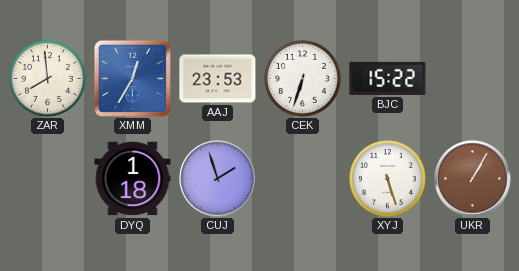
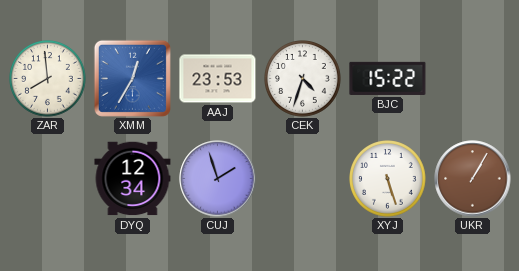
CEK: 6:33 -> 4:33
DYQ: 1:18 -> 12:34
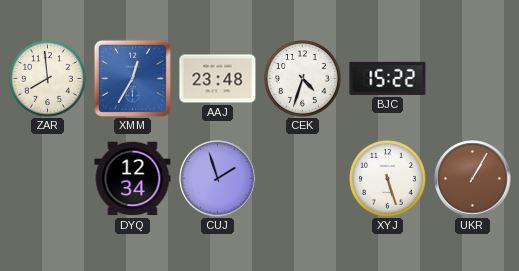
AAJ: 23:53 -> 23:48
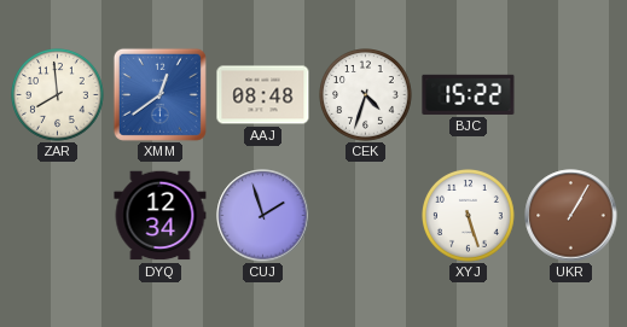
XMM: 12:35 -> 12:39
AAJ: 23:48 -> 08:48
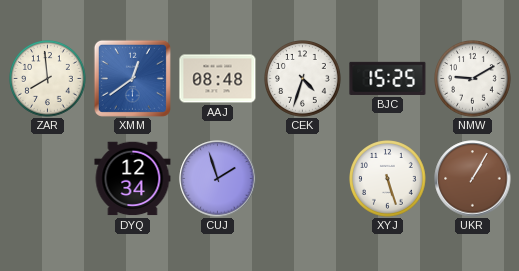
BJC: 15:22 -> 15:25
NMW: none -> 9:10
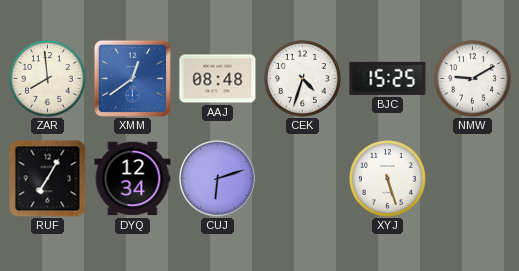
RUF: none -> 7:05
CUJ: 1:57 -> 6:12
UKR: 1:05 -> none
